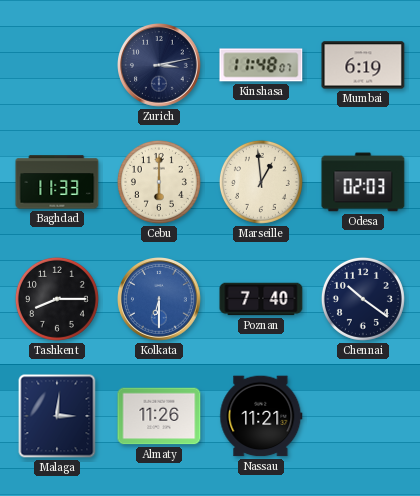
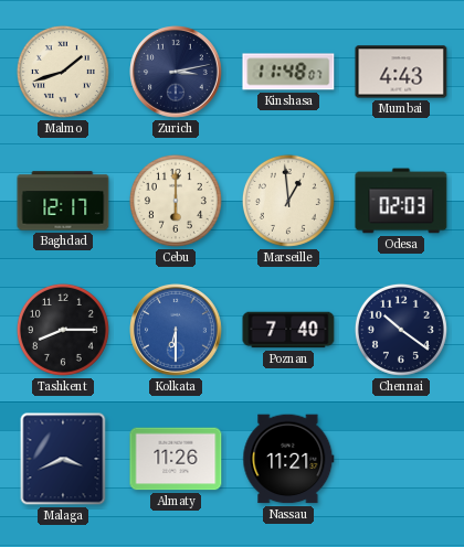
Malmo: none -> 1:42
Mumbai: 6:19 -> 4:43
Baghdad: 11:33 -> 12:17
Malaga: 3:01 -> 3:41
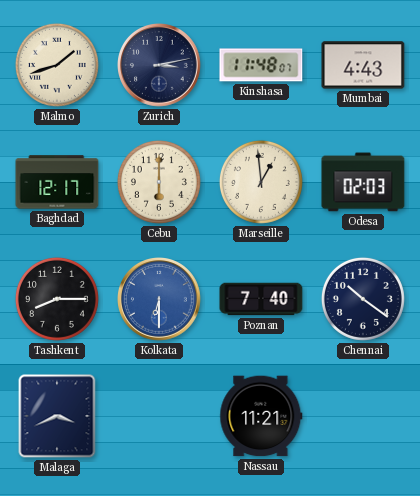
Almaty: 11:26 -> none
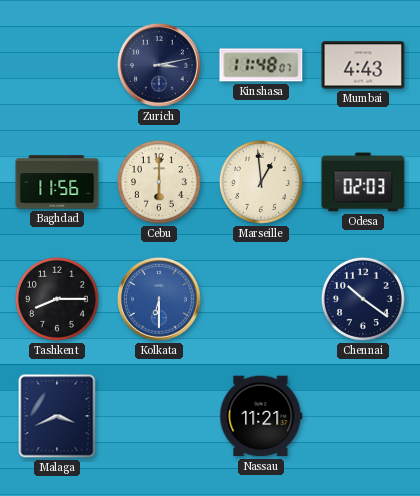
Malmo: 1:42 -> none
Baghdad: 12:17 -> 11:56
Poznan: 7:40 -> none
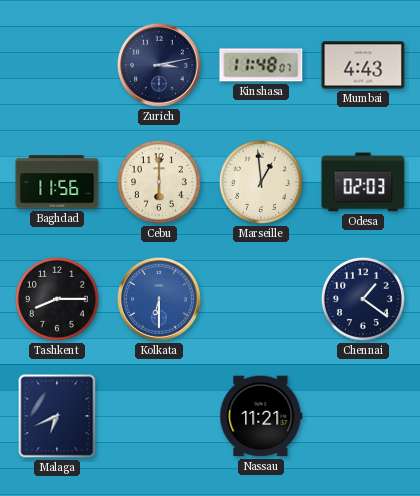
Chennai: 10:21 -> 1:21
Malaga: 3:41 -> 6:41
